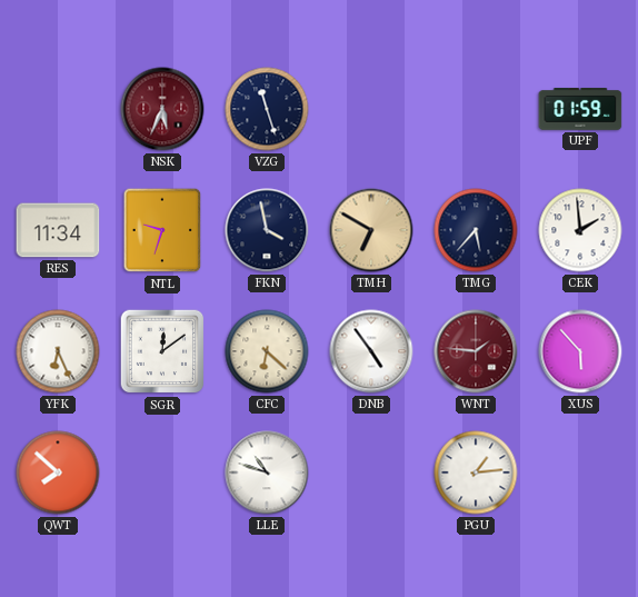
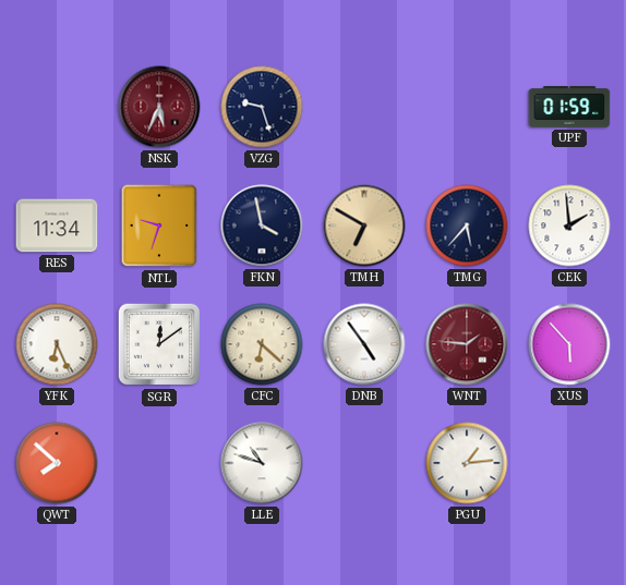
VZG: 11:27 -> 9:27
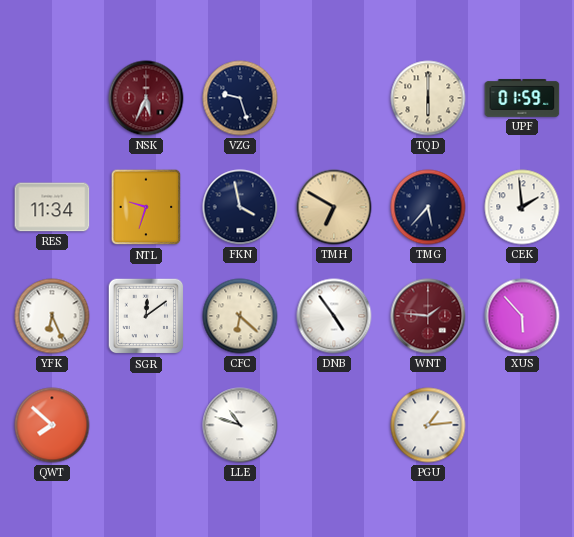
TQD: none -> 6:00
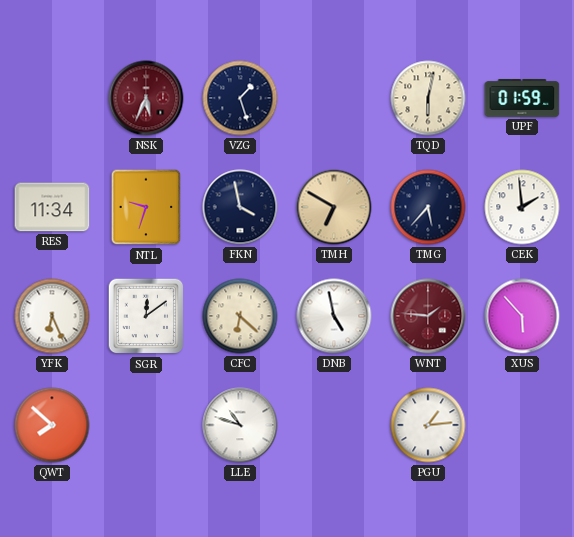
VZG: 9:27 -> 1:27
TQD: 6:00 -> 6:02
DNB: 4:54 -> 4:58
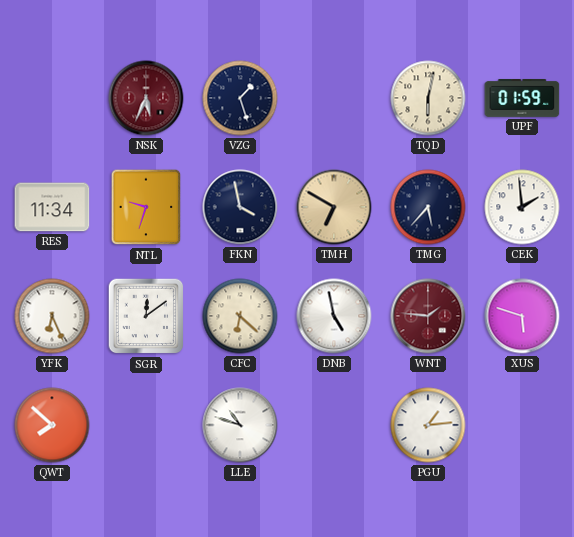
XUS: 5:53 -> 5:48
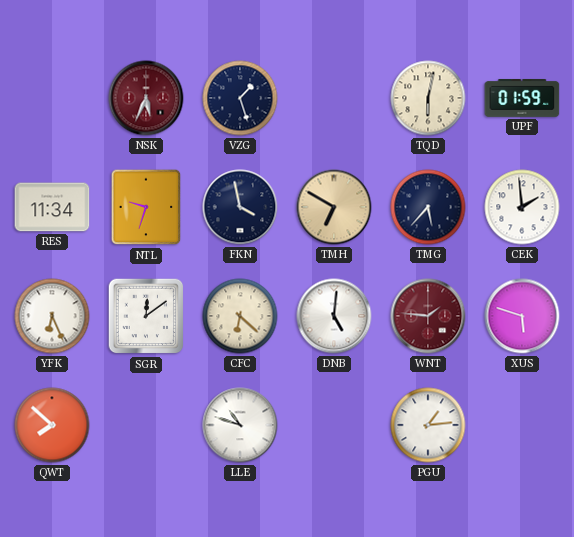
DNB: 4:58 -> 5:01
